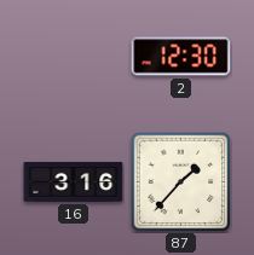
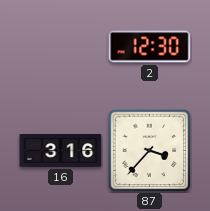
87: 1:37 -> 3:37
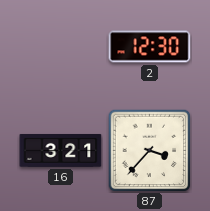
16: 3:16 -> 3:21
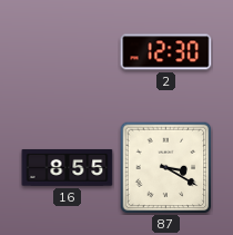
16: 3:21 -> 8:55
87: 3:37 -> 3:20
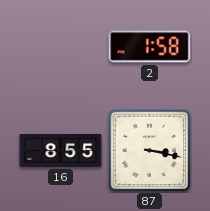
2: 12:30 -> 1:58
87: 3:20 -> 3:17
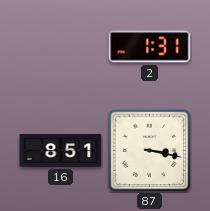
2: 1:58 -> 1:31
16: 8:55 -> 8:51
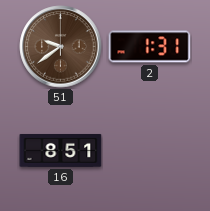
51: none -> 9:39
87: 3:17 -> none
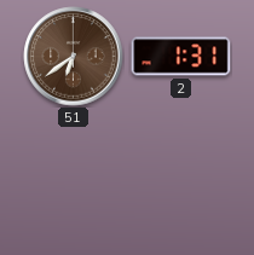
51: 9:39 -> 6:39
16: 8:51 -> none
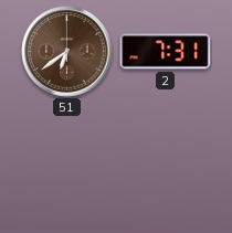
2: 1:31 -> 7:31
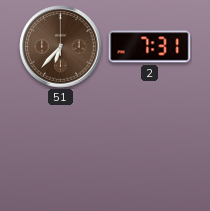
51: 6:39 -> 6:37
